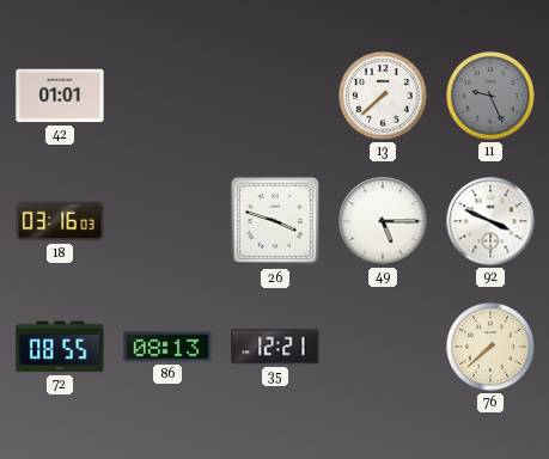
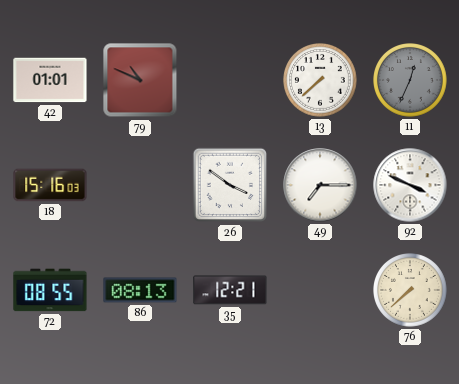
79: none -> 10:49
11: 9:26 -> 12:34
18: 03:16 -> 15:16
26: 3:48 -> 3:51
49: 5:15 -> 7:15
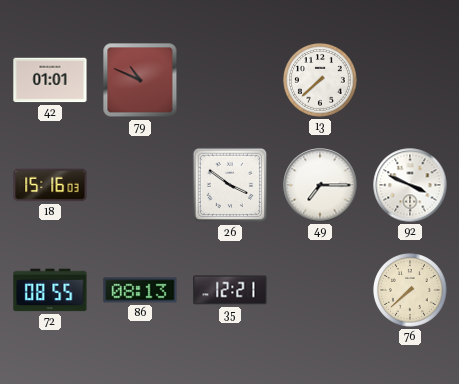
11: 12:34 -> none
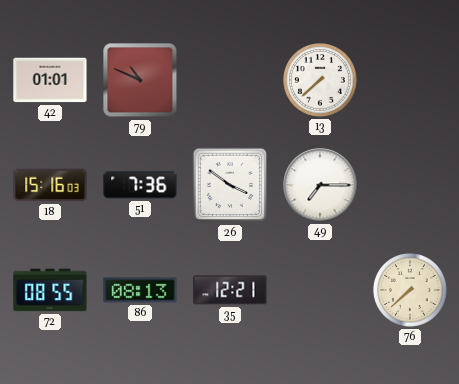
51: none -> 7:36
92: 3:49 -> none
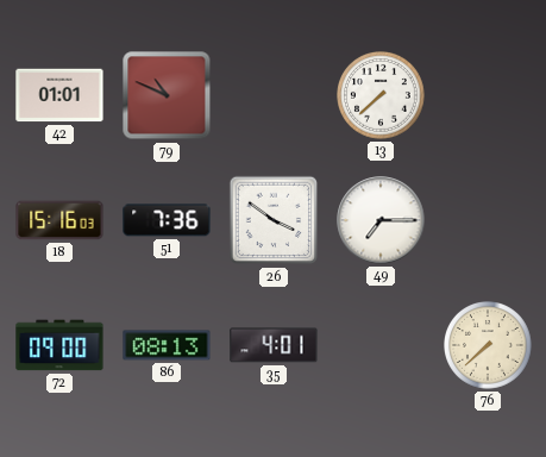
72: 08:55 -> 09:00
35: 12:21 -> 4:01
